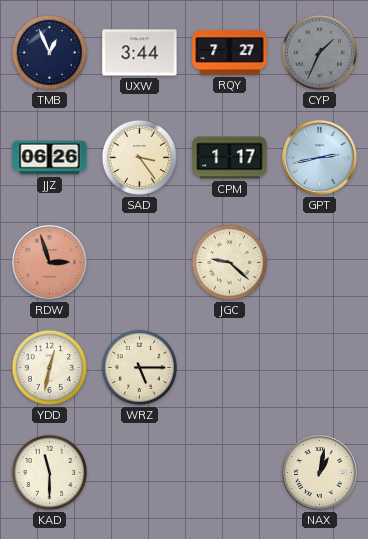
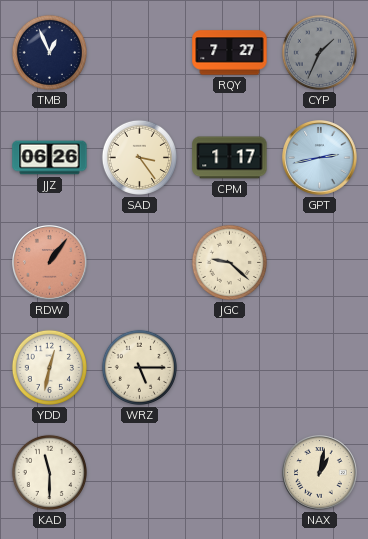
UXW: 3:44 -> none
RDW: 2:57 -> 1:06
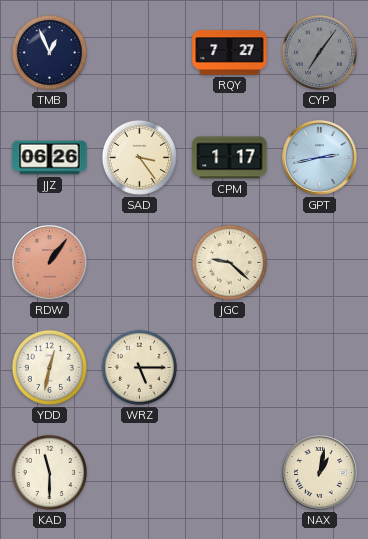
CYP: 1:34 -> 7:06
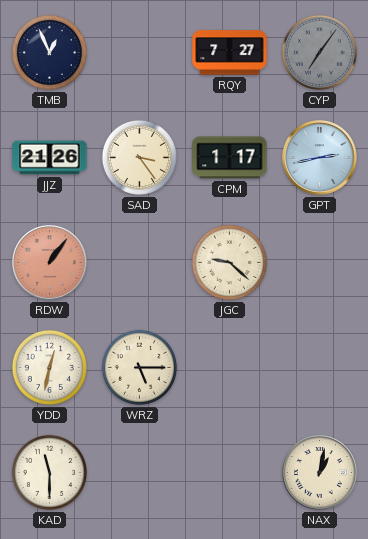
JJZ: 06:26 -> 21:26
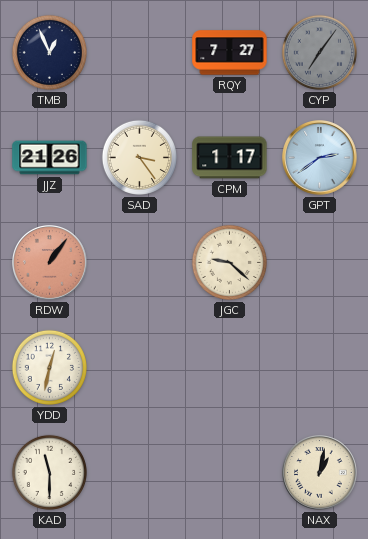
GPT: 2:43 -> 2:39
WRZ: 5:15 -> none
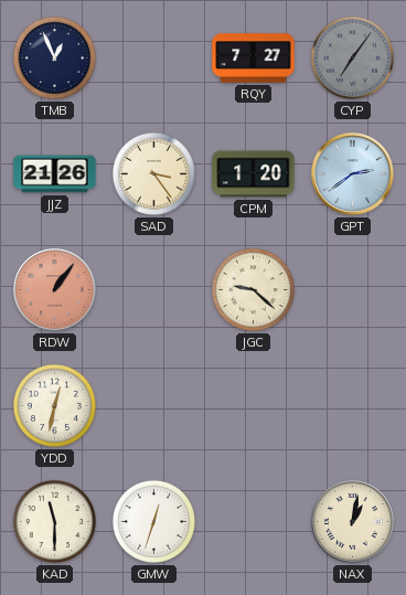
CPM: 1:17 -> 1:20
GMW: none -> 12:33
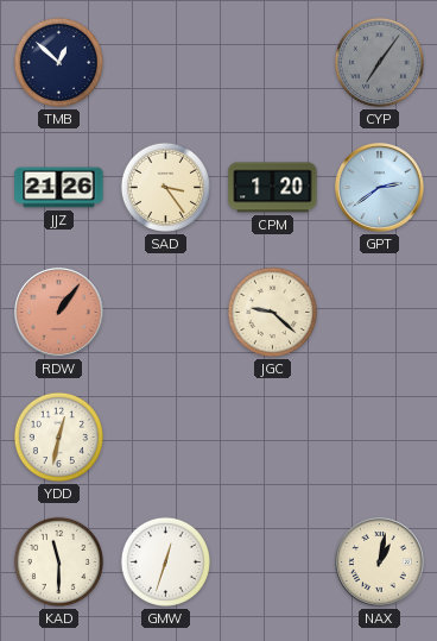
TMB: 12:56 -> 12:52
RQY: 7:27 -> none
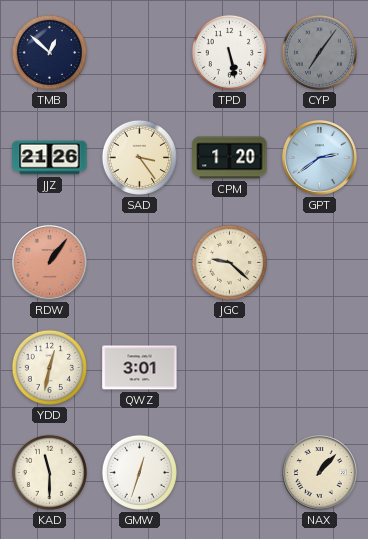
TPD: none -> 5:28
QWZ: none -> 3:01
NAX: 1:02 -> 1:07
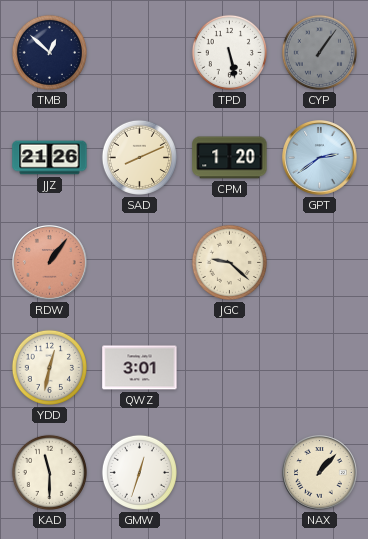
CYP: 7:06 -> 1:06
SAD: 3:24 -> 8:11
